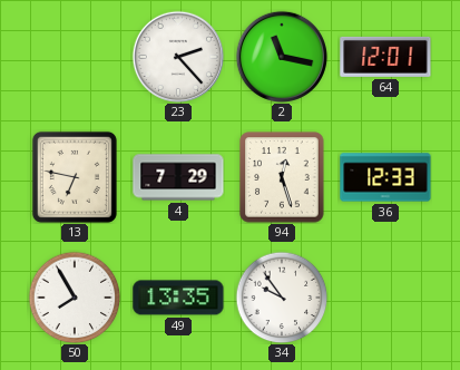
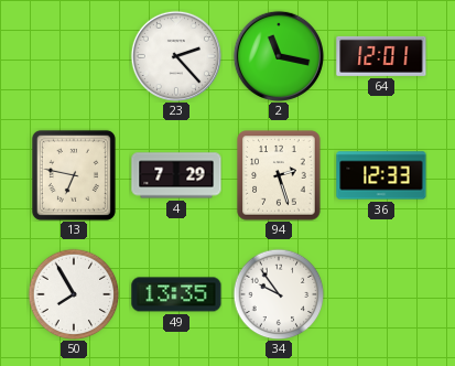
94: 12:27 -> 2:27
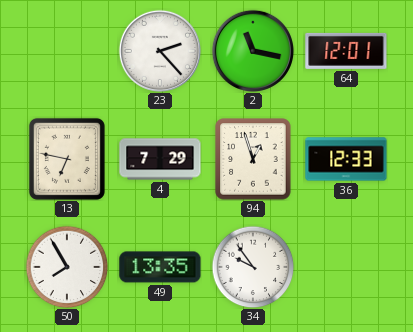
94: 2:27 -> 12:57
